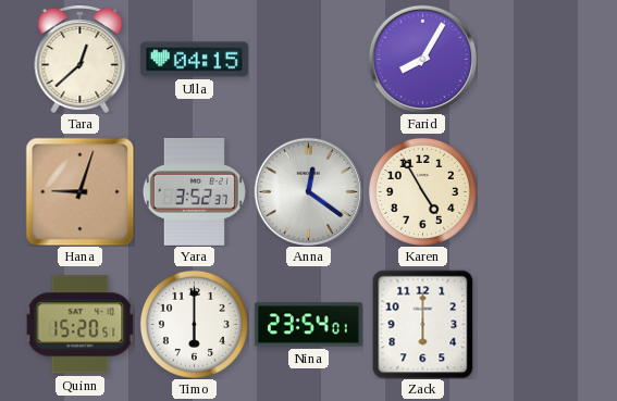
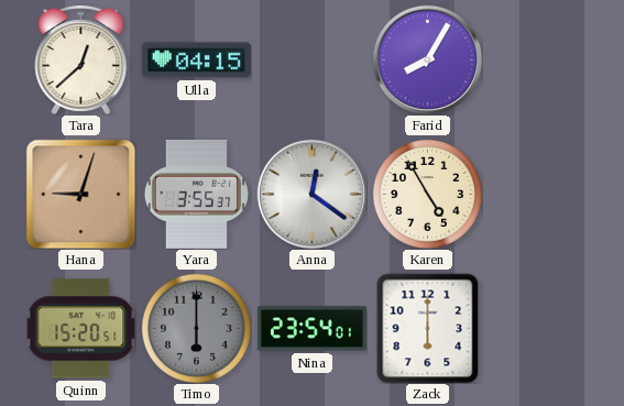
Yara: 3:52 -> 3:55
Timo dial: white -> grey
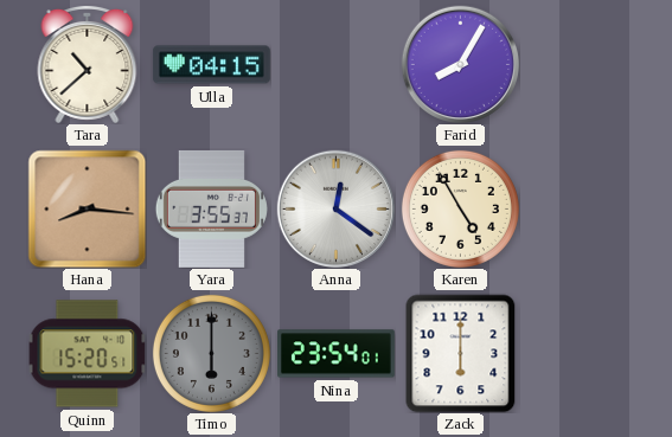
Tara: 12:38 -> 10:38
Hana: 9:03 -> 8:16
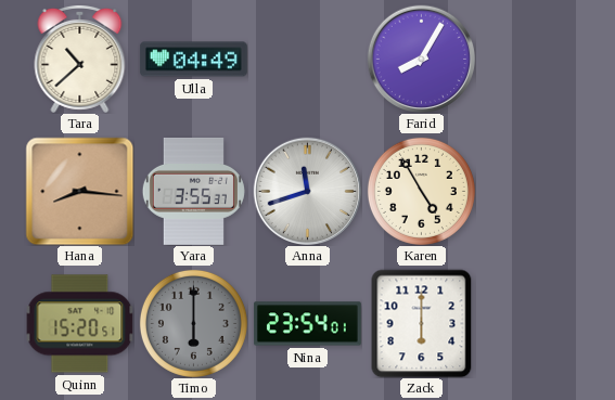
Ulla: 04:15 -> 04:49
Anna: 12:21 -> 11:42
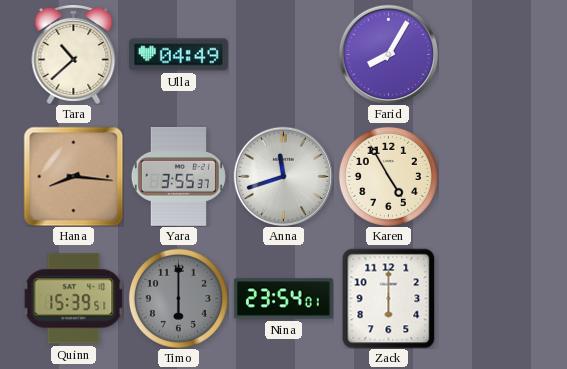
Quinn: 15:20 -> 15:39
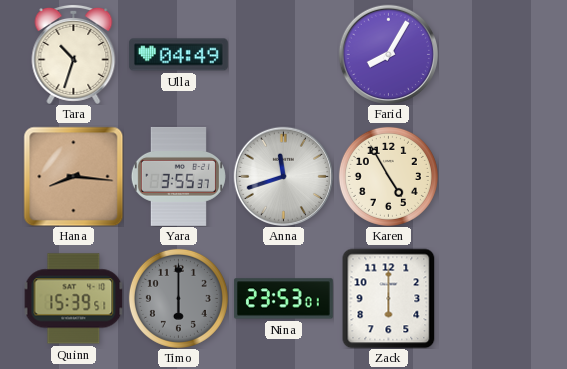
Tara: 10:38 -> 10:33
Nina: 23:54 -> 23:53
